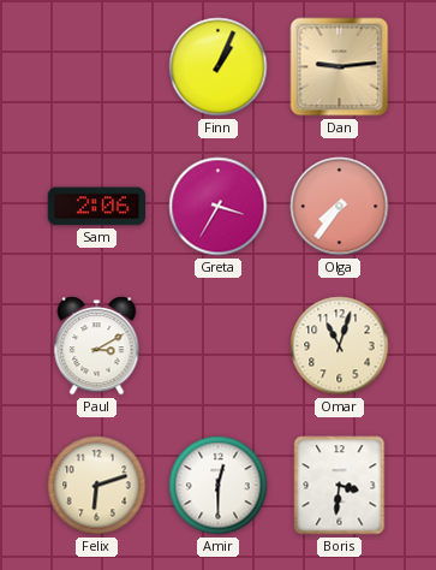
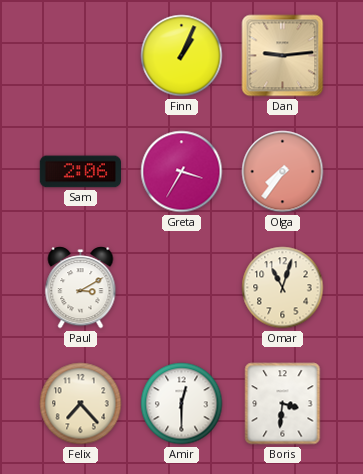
Felix: 6:12 -> 7:23
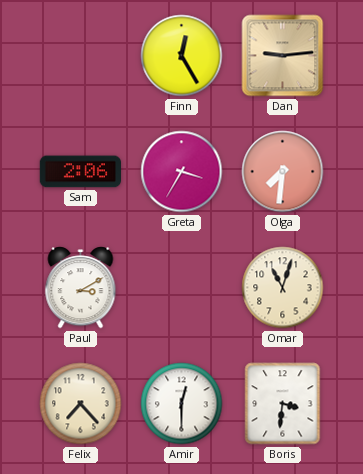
Finn: 1:04 -> 12:25
Olga: 7:36 -> 7:31
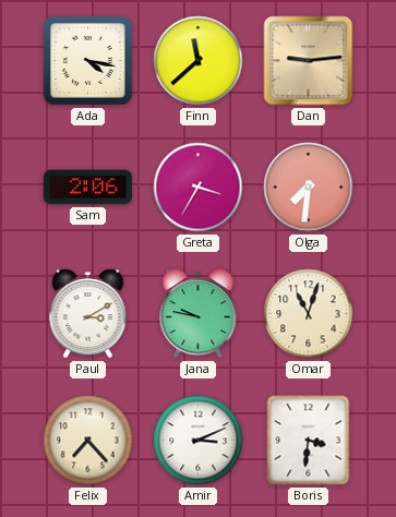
Ada: none -> 4:17
Finn: 12:25 -> 11:38
Jana: none -> 9:47
Amir: 12:30 -> 3:11
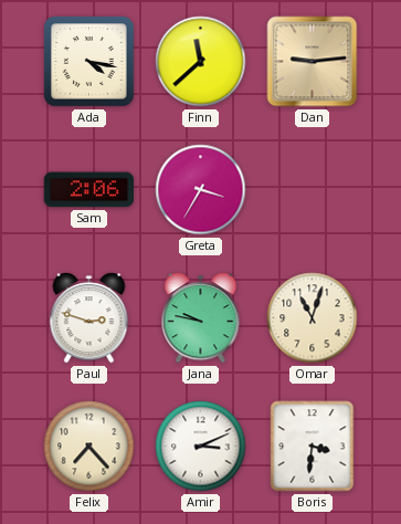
Olga: 7:31 -> none
Paul: 3:10 -> 2:48
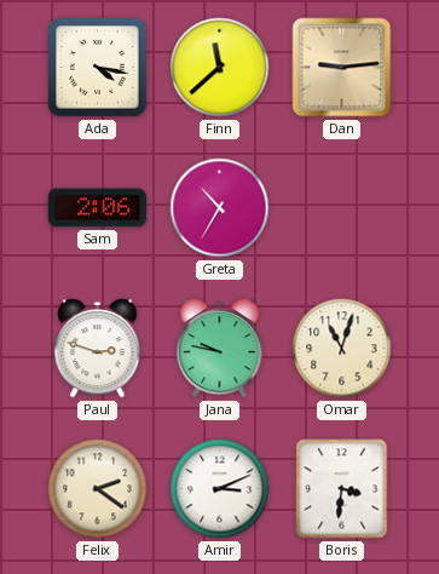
Greta: 3:35 -> 10:35
Felix: 7:23 -> 2:21
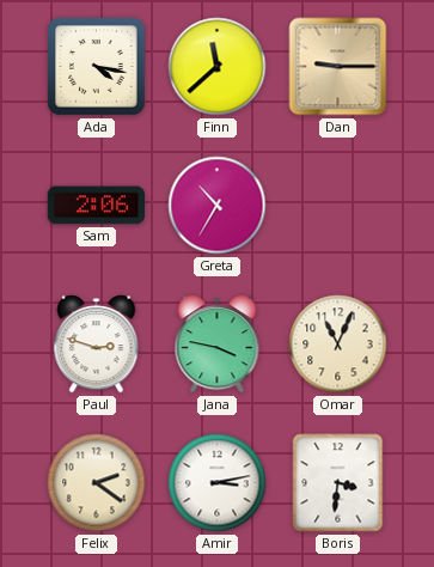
Dan: 9:14 -> 9:15
Jana: 9:47 -> 3:47
Omar: 11:03 -> 11:04
Amir: 3:11 -> 3:13
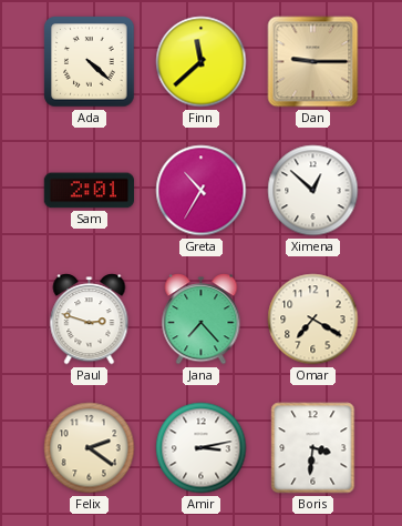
Ada: 4:17 -> 4:22
Sam: 2:06 -> 2:01
Ximena: none -> 12:52
Jana: 3:47 -> 7:23
Omar: 11:04 -> 7:20
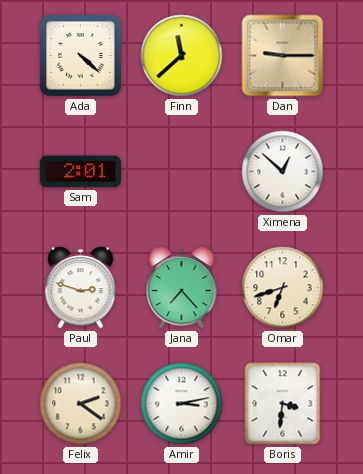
Greta: 10:35 -> none
Omar: 7:20 -> 6:42
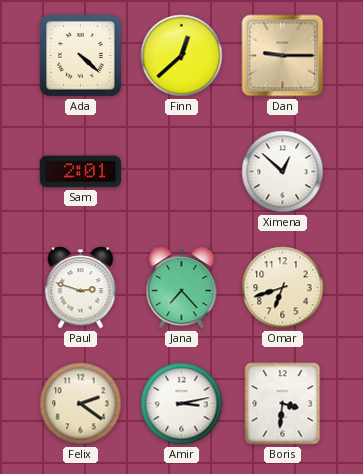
Finn: 11:38 -> 12:38
